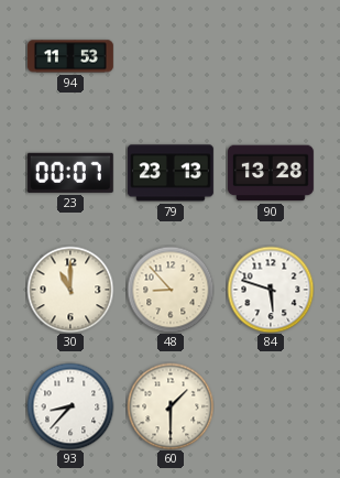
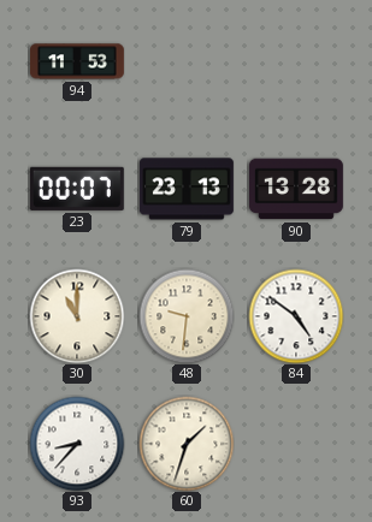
48: 8:53 -> 9:31
84: 5:48 -> 4:51
60: 1:30 -> 1:33
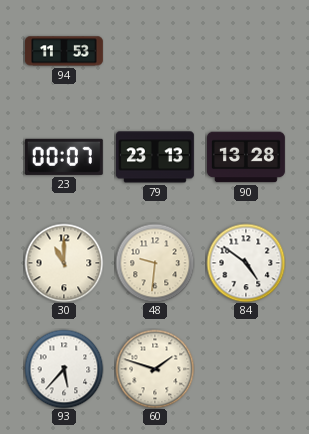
93: 8:37 -> 5:37
60: 1:33 -> 1:48
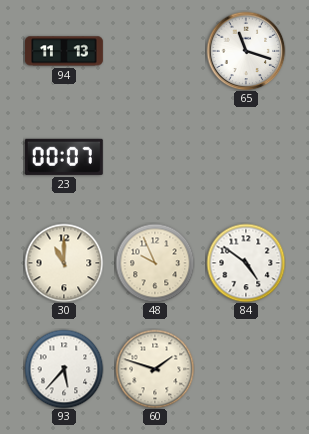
94: 11:53 -> 11:13
65: none -> 11:18
79: 23:13 -> none
90: 13:28 -> none
48: 9:31 -> 9:56
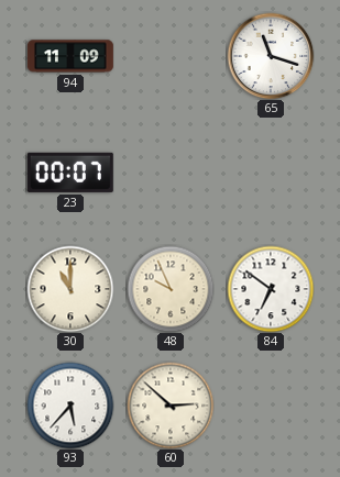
94: 11:13 -> 11:09
84: 4:51 -> 6:51
60: 1:48 -> 2:52
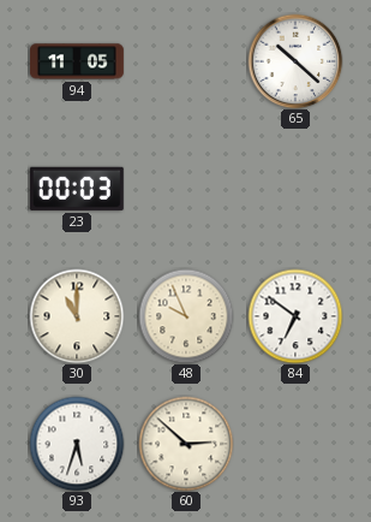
94: 11:09 -> 11:05
65: 11:18 -> 10:22
23: 00:07 -> 00:03
93: 5:37 -> 5:33
